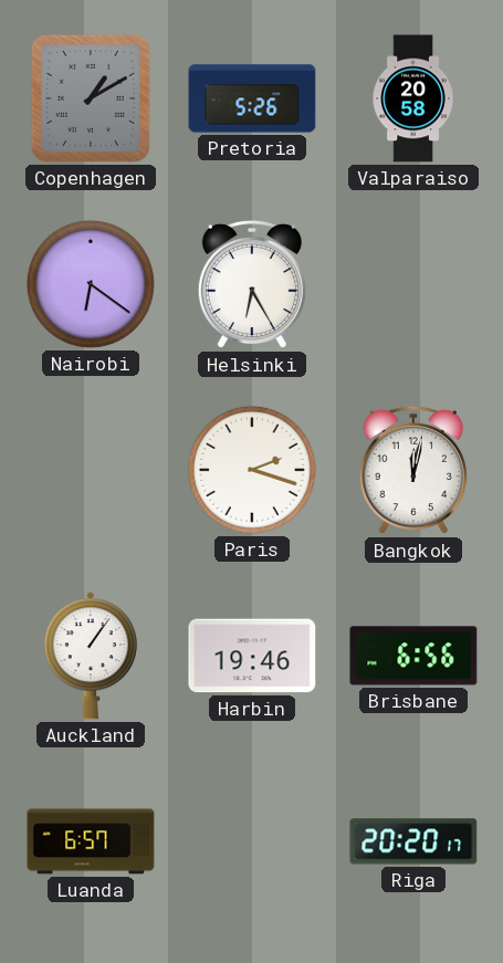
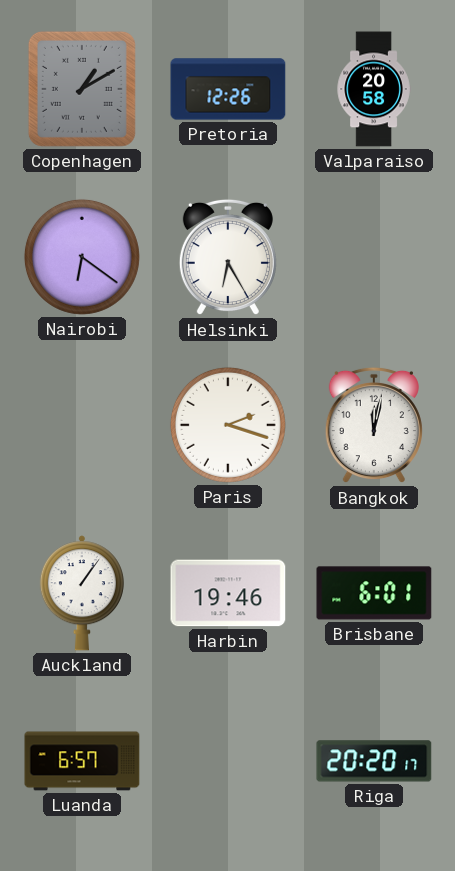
Pretoria: 5:26 -> 12:26
Brisbane: 6:56 -> 6:01
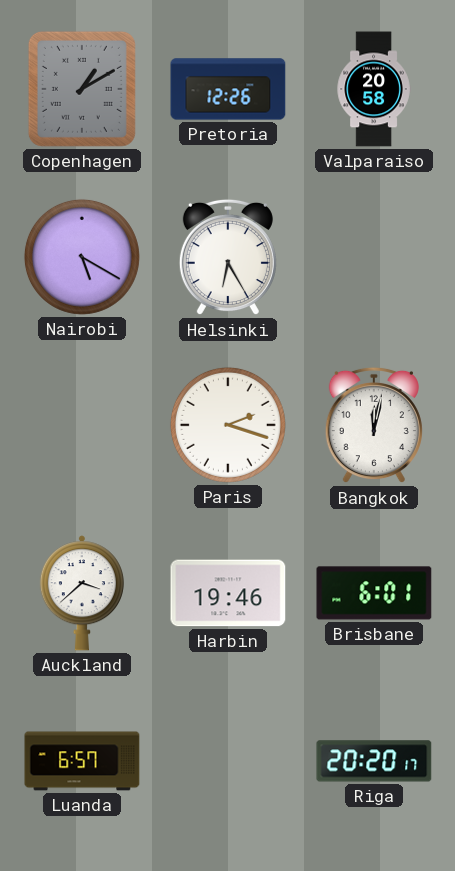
Nairobi: 6:21 -> 5:20
Auckland: 1:06 -> 3:38
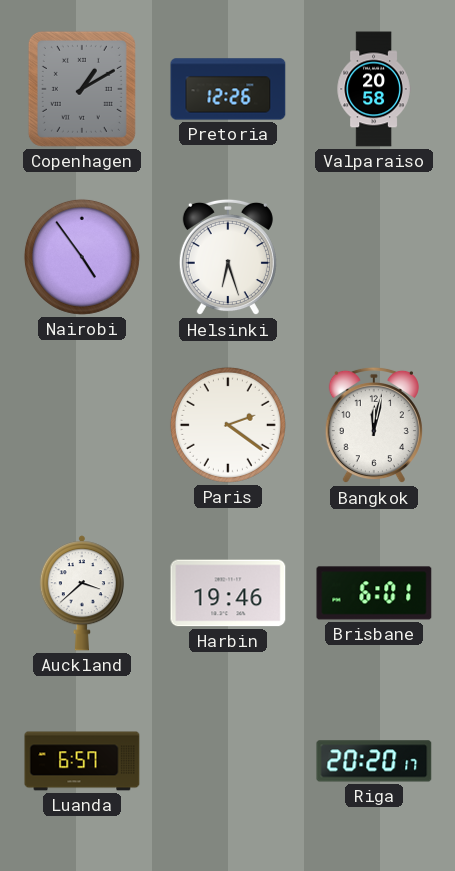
Nairobi: 5:20 -> 4:54
Helsinki: 6:25 -> 6:27
Paris: 2:18 -> 2:21
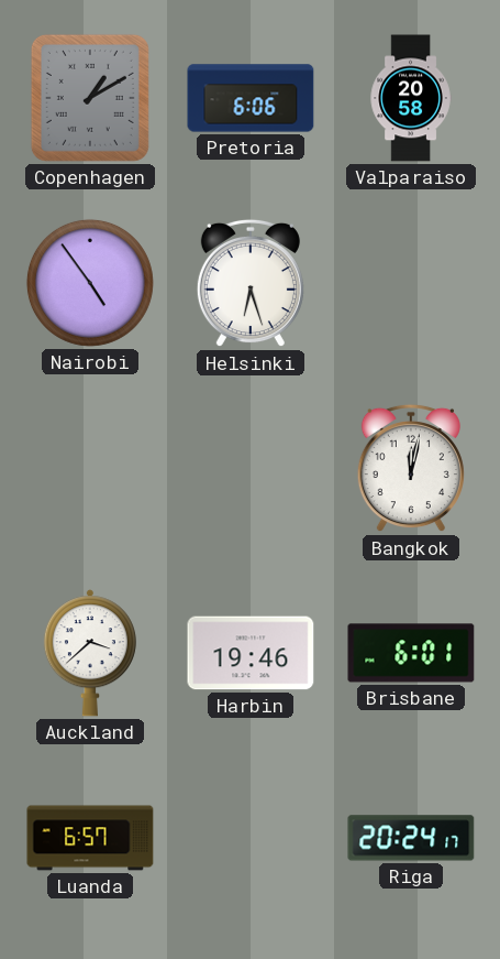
Pretoria: 12:26 -> 6:06
Paris: 2:21 -> none
Riga: 20:20 -> 20:24
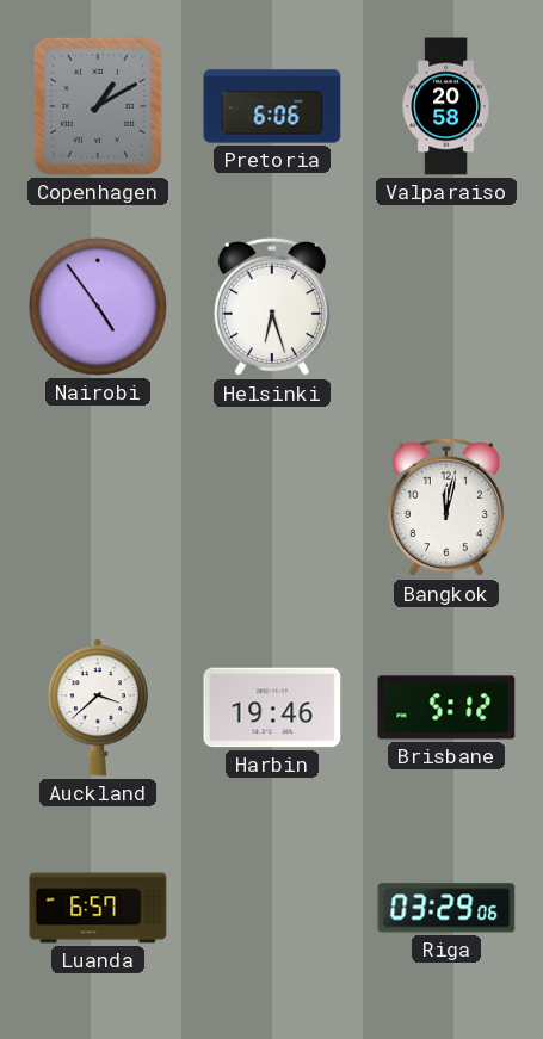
Brisbane: 6:01 -> 5:12
Riga: 20:24 -> 03:29
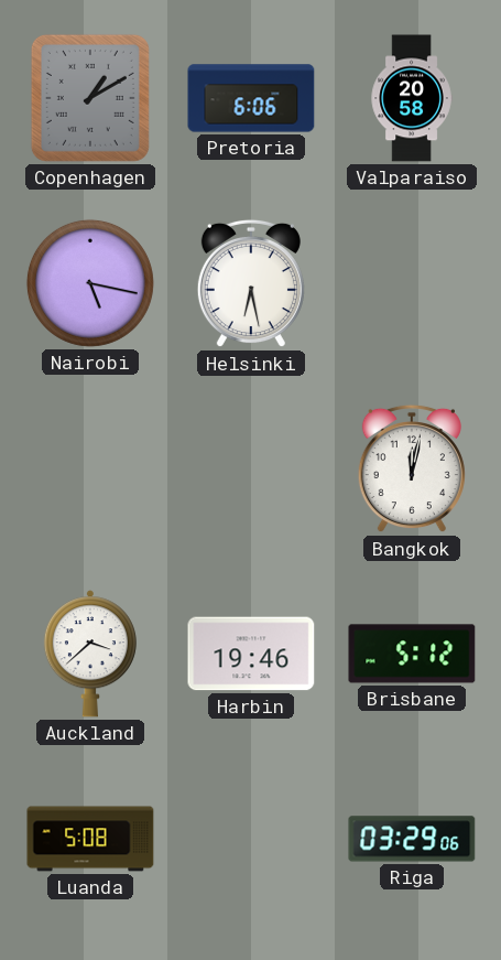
Nairobi: 4:54 -> 5:17
Helsinki: 6:27 -> 6:28
Luanda: 6:57 -> 5:08
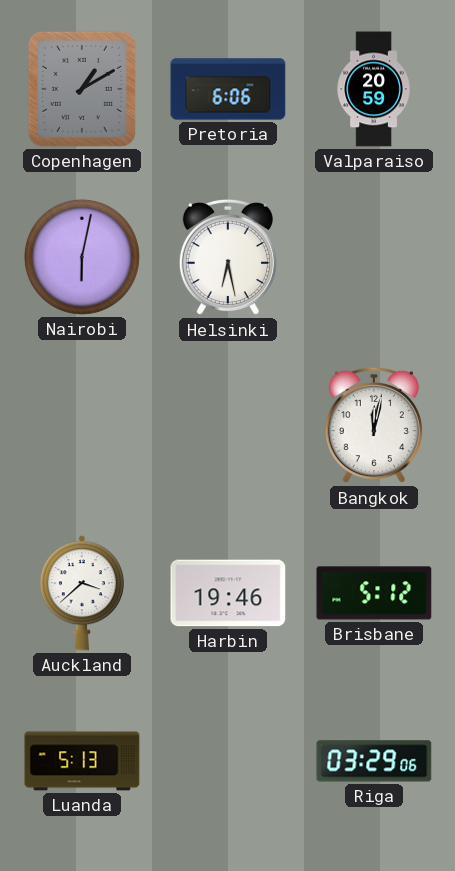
Valparaiso: 20:58 -> 20:59
Nairobi: 5:17 -> 6:02
Luanda: 5:08 -> 5:13
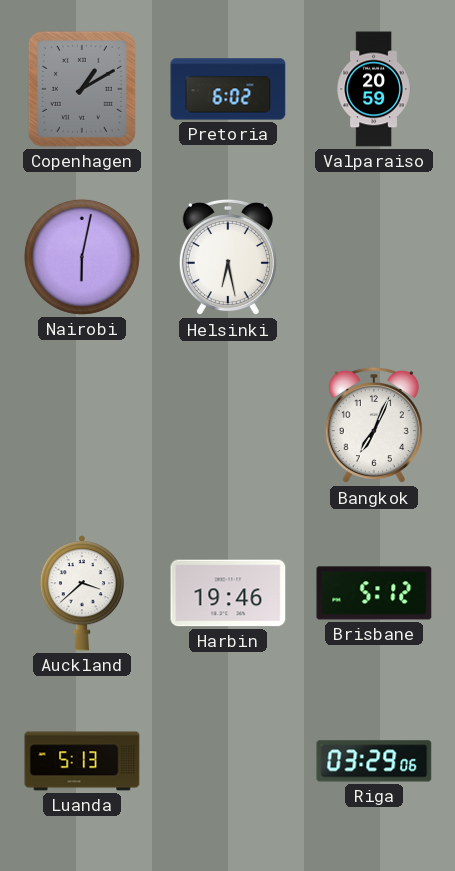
Pretoria: 6:06 -> 6:02
Bangkok: 12:02 -> 7:04
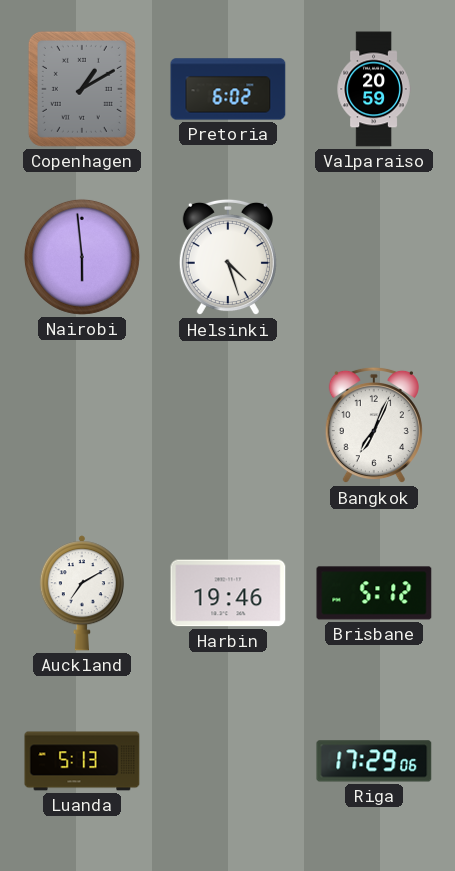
Nairobi: 6:02 -> 5:59
Helsinki: 6:28 -> 4:27
Auckland: 3:38 -> 7:10
Riga: 03:29 -> 17:29
